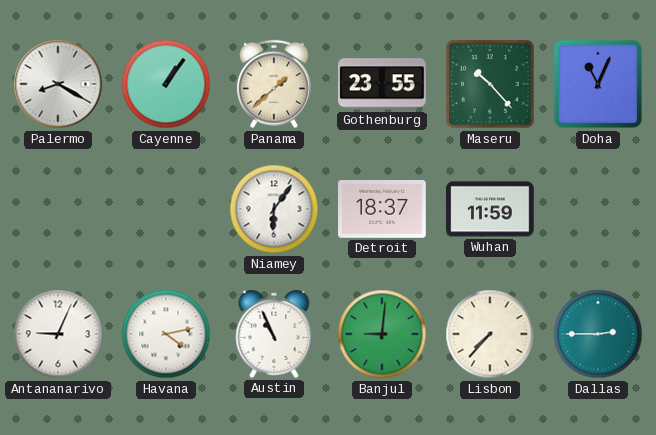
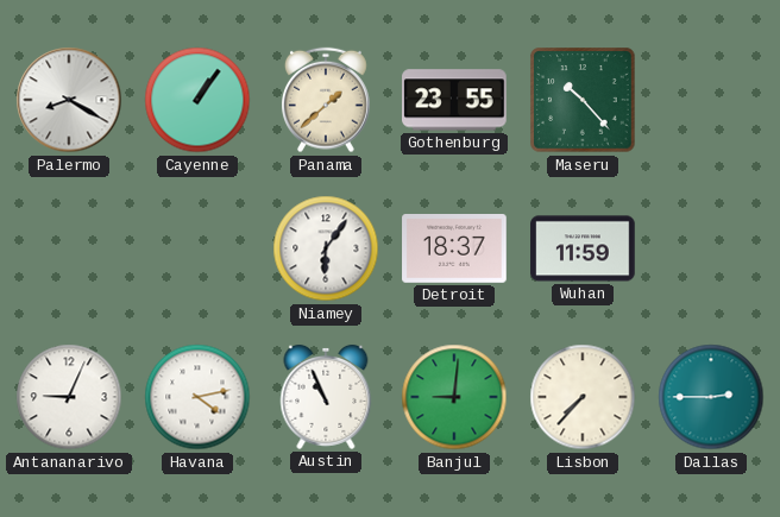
Doha: 11:04 -> none
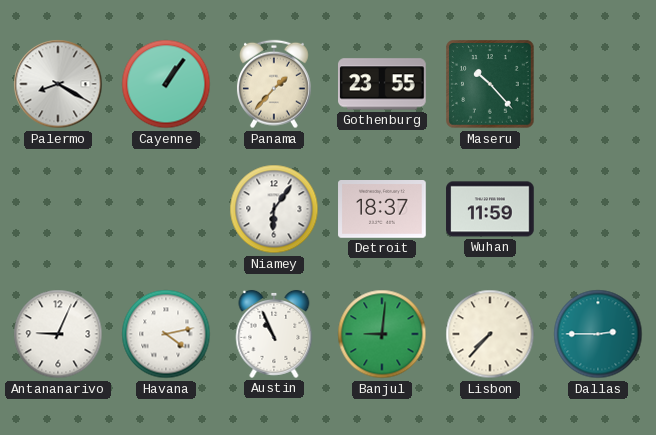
Panama: 1:38 -> 1:37
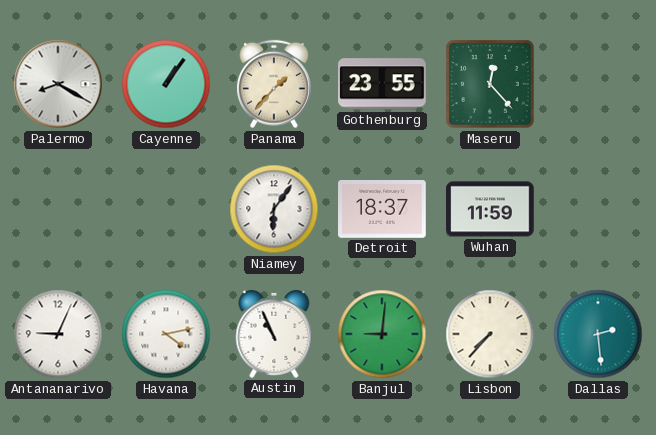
Maseru: 10:23 -> 12:23
Dallas: 2:45 -> 2:29
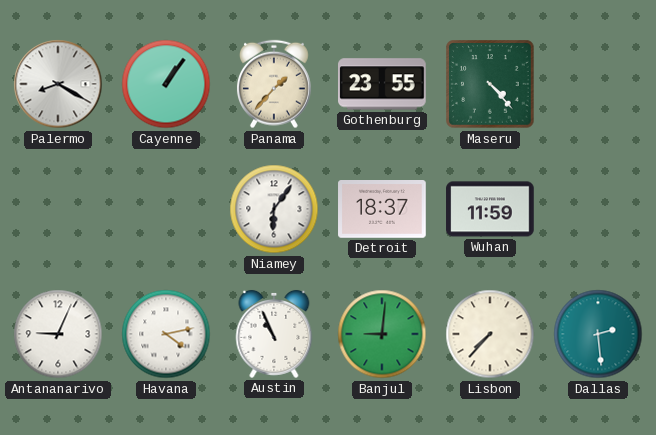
Maseru: 12:23 -> 4:23
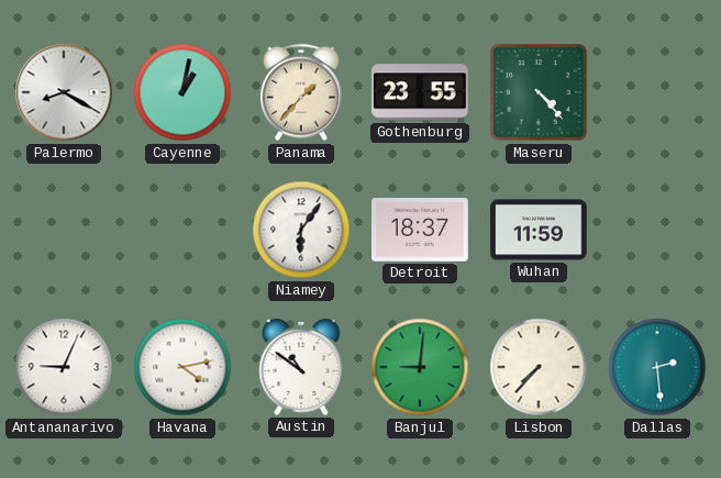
Cayenne: 1:06 -> 1:02
Austin: 10:56 -> 10:51
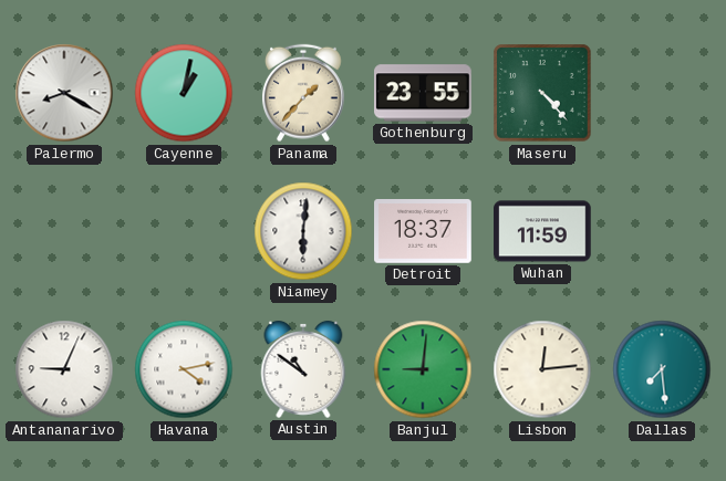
Niamey: 6:06 -> 6:01
Lisbon: 7:37 -> 12:14
Dallas: 2:29 -> 7:29
